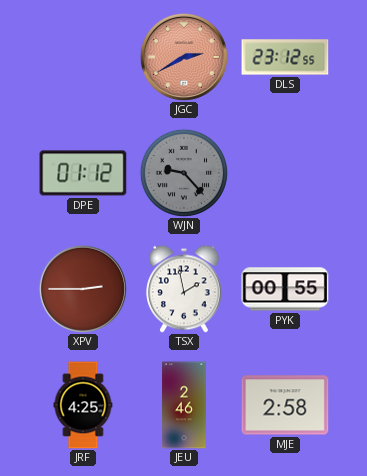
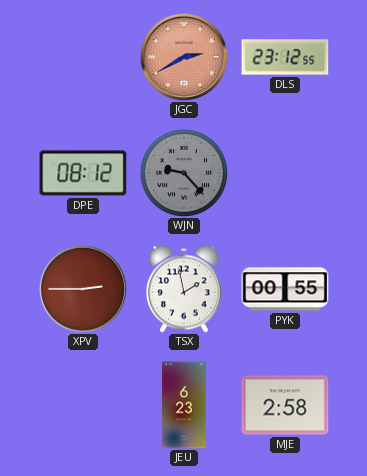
DPE: 01:12 -> 08:12
JRF: 4:25 -> none
JEU: 2:46 -> 6:23
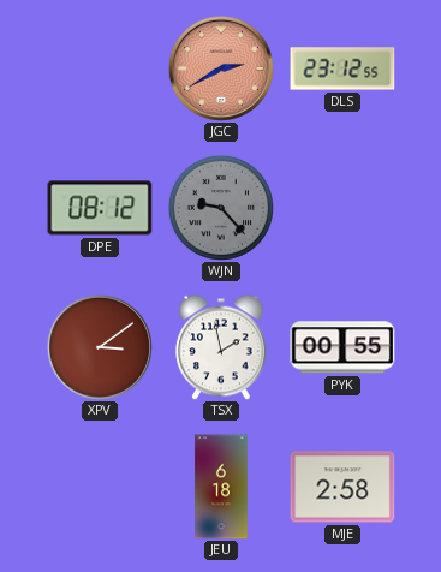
XPV: 2:45 -> 3:09
JEU: 6:23 -> 6:18
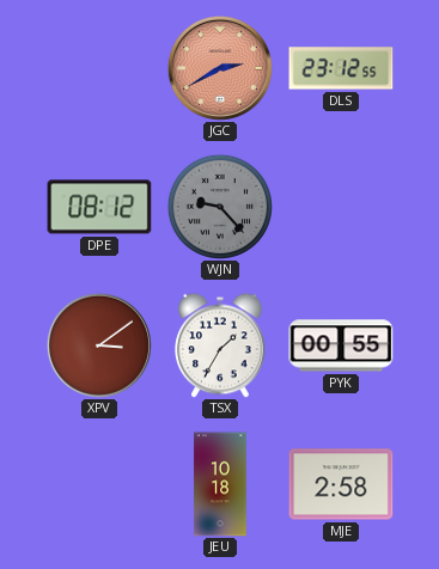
TSX: 1:58 -> 1:35
JEU: 6:18 -> 10:18
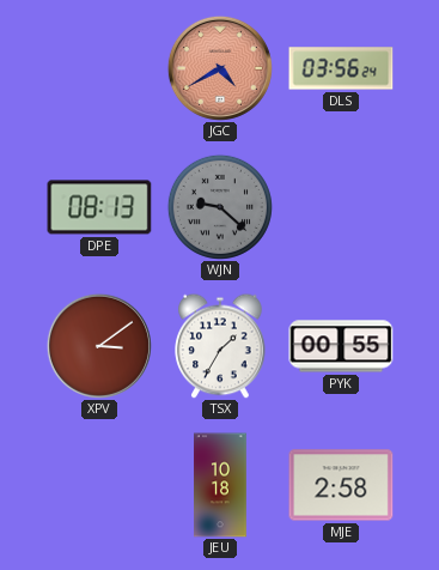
JGC: 2:40 -> 4:40
DLS: 23:12 -> 03:56
DPE: 08:12 -> 08:13
WJN: 9:23 -> 9:22
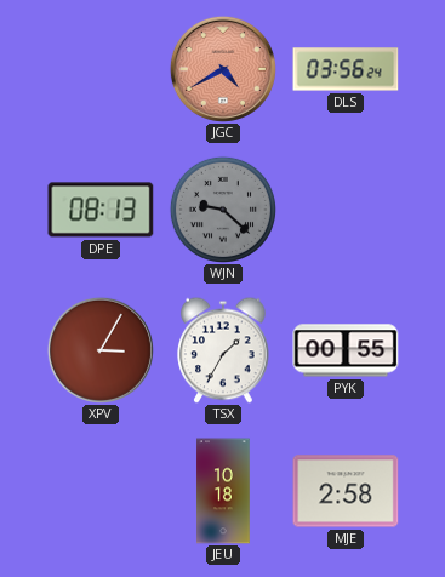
XPV: 3:09 -> 3:05
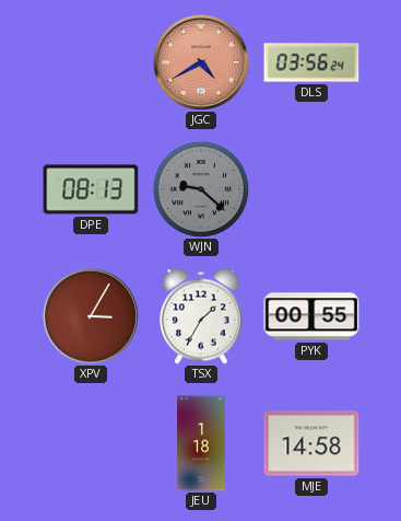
JEU: 10:18 -> 1:18
MJE: 2:58 -> 14:58
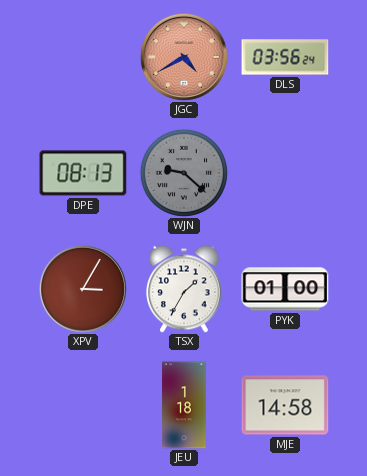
PYK: 00:55 -> 01:00
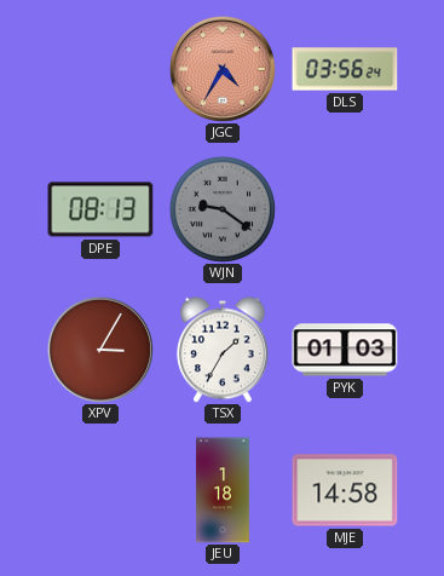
JGC: 4:40 -> 4:35
WJN: 9:22 -> 9:21
PYK: 01:00 -> 01:03
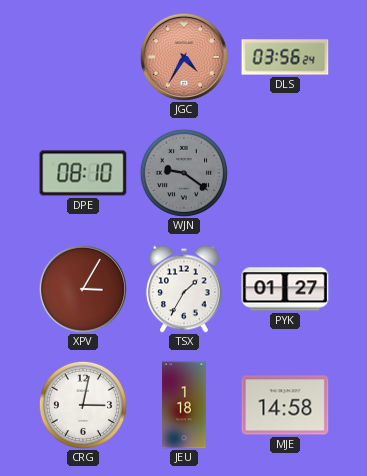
DPE: 08:13 -> 08:10
PYK: 01:03 -> 01:27
CRG: none -> 3:02
